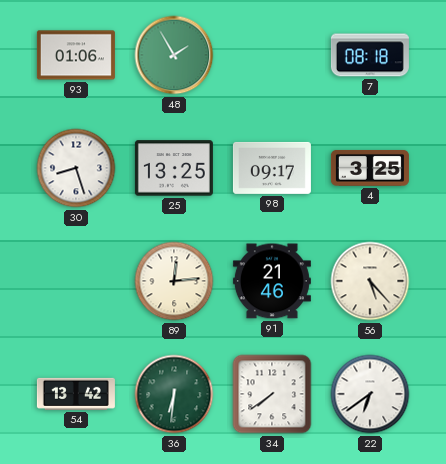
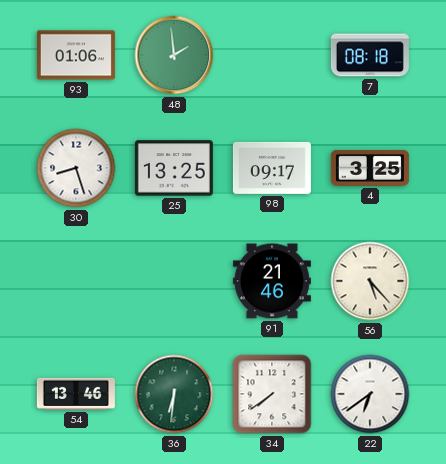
48: 1:55 -> 1:59
89: 12:14 -> none
54: 13:42 -> 13:46
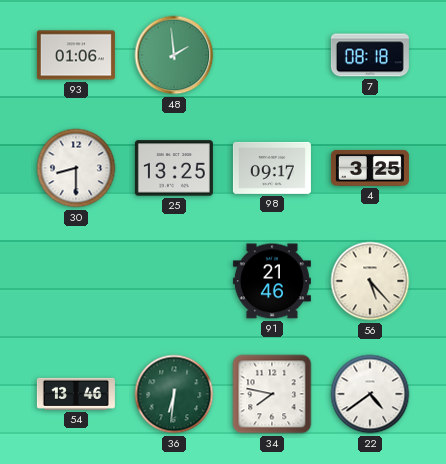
30: 8:27 -> 8:30
34: 7:39 -> 7:47
22: 6:39 -> 4:39
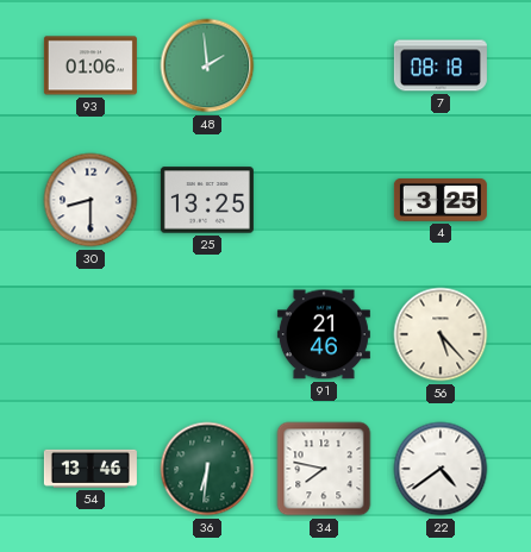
98: 09:17 -> none
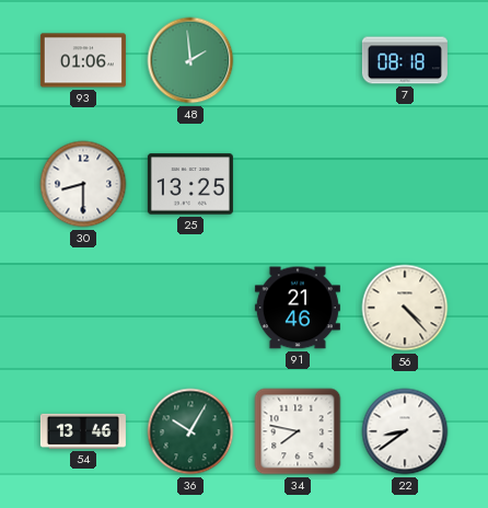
4: 3:25 -> none
56: 5:23 -> 4:23
36: 6:31 -> 10:05
22: 4:39 -> 8:39
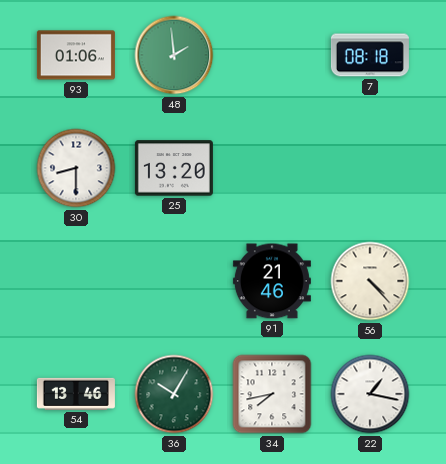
25: 13:25 -> 13:20
34: 7:47 -> 7:43
22: 8:39 -> 1:17
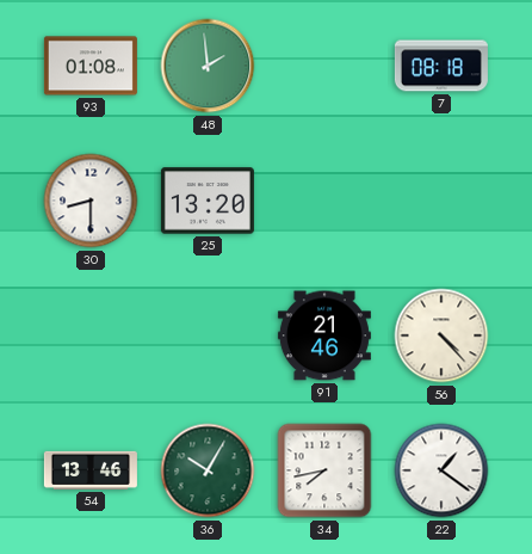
93: 01:06 -> 01:08
22: 1:17 -> 1:21
